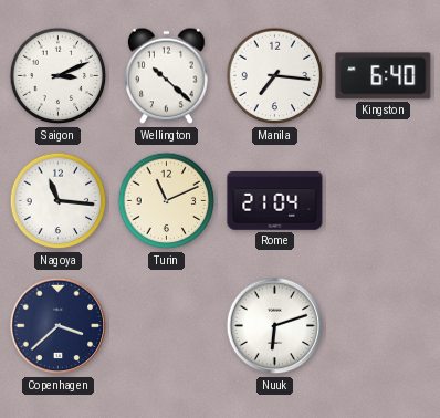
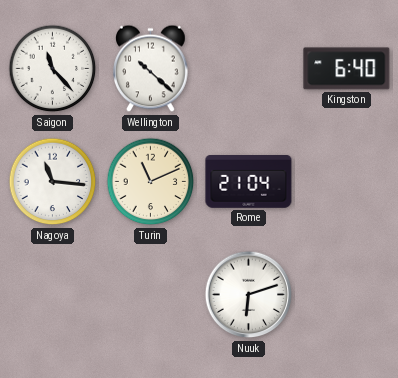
Saigon: 3:11 -> 11:23
Manila: 7:16 -> none
Copenhagen: 3:38 -> none
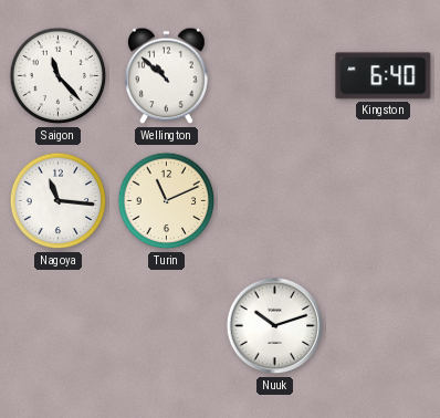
Wellington: 10:22 -> 10:52
Rome: 21:04 -> none
Nuuk: 6:12 -> 10:12
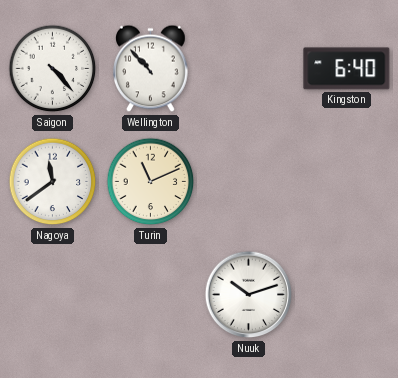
Saigon: 11:23 -> 4:23
Wellington: 10:52 -> 10:53
Nagoya: 11:16 -> 11:39
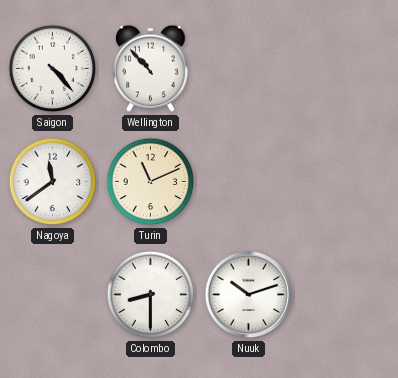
Kingston: 6:40 -> none
Colombo: none -> 8:30
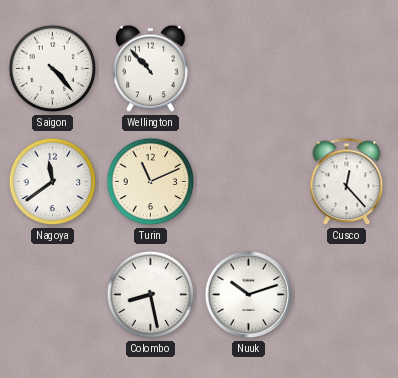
Cusco: none -> 12:23
Colombo: 8:30 -> 8:28
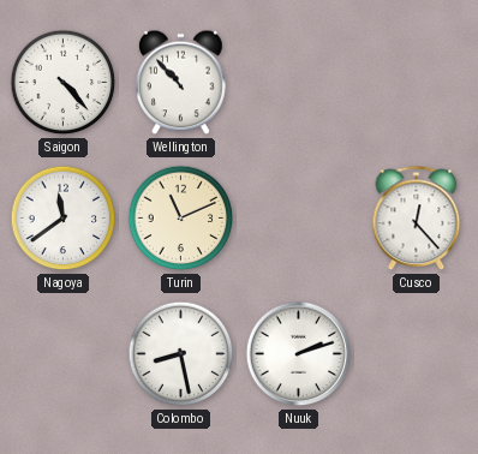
Nuuk: 10:12 -> 2:12
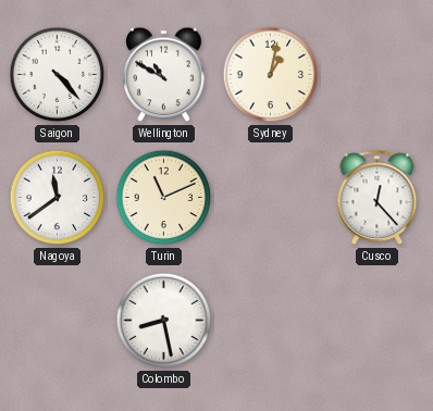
Wellington: 10:53 -> 10:50
Sydney: none -> 1:02
Nuuk: 2:12 -> none
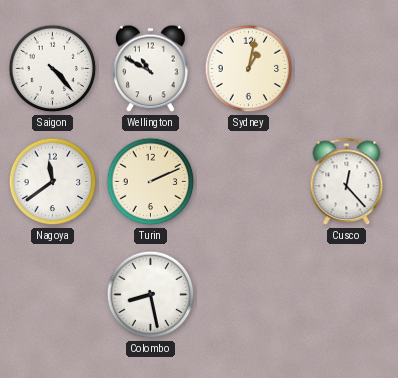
Turin: 11:11 -> 2:11
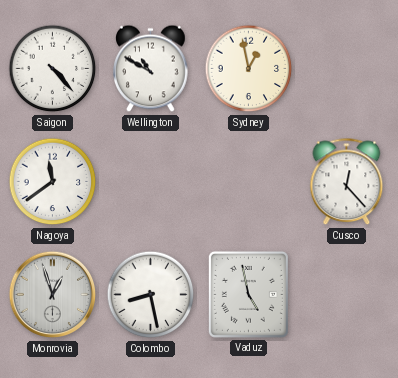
Sydney: 1:02 -> 12:58
Turin: 2:11 -> none
Monrovia: none -> 12:57
Vaduz: none -> 4:58
